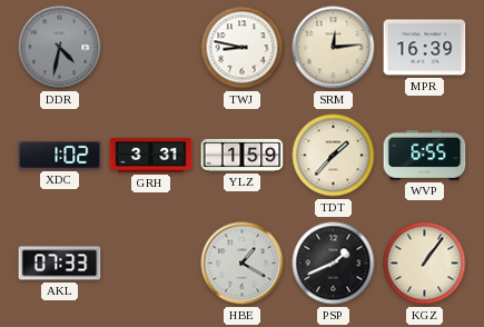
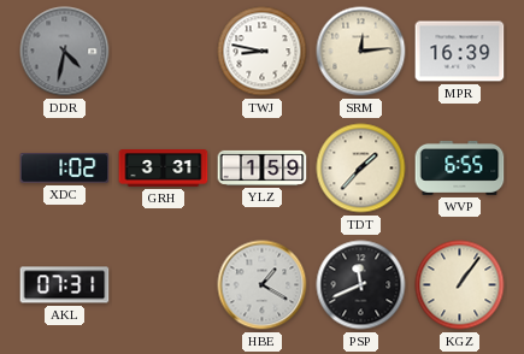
AKL: 07:33 -> 07:31
PSP: 1:41 -> 11:41
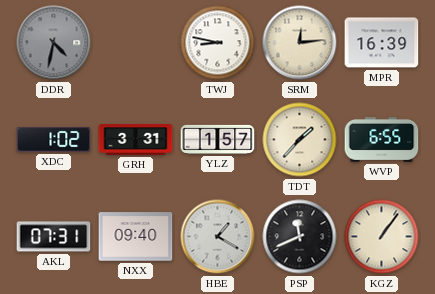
YLZ: 1:59 -> 1:57
NXX: none -> 09:40
